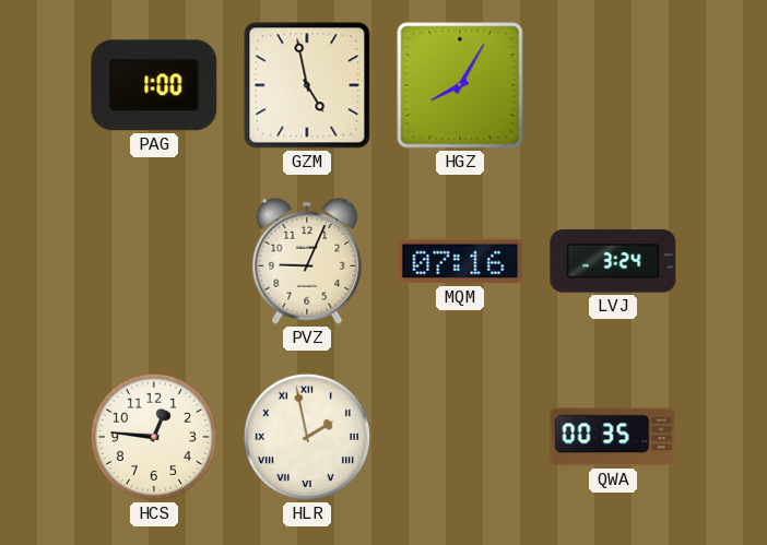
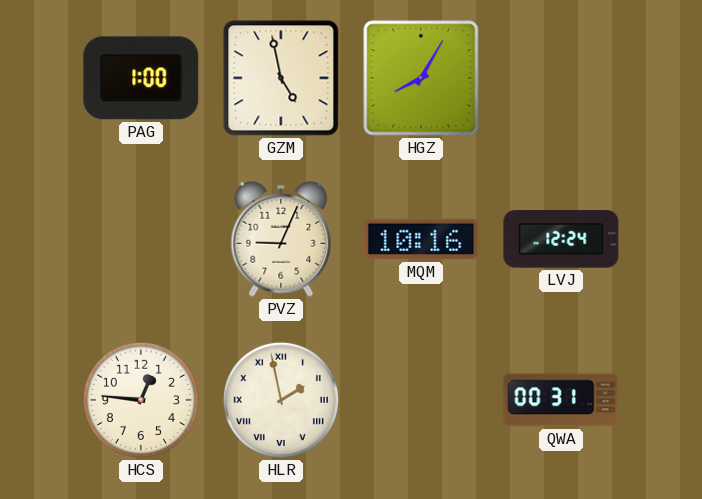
MQM: 07:16 -> 10:16
LVJ: 3:24 -> 12:24
QWA: 00:35 -> 00:31
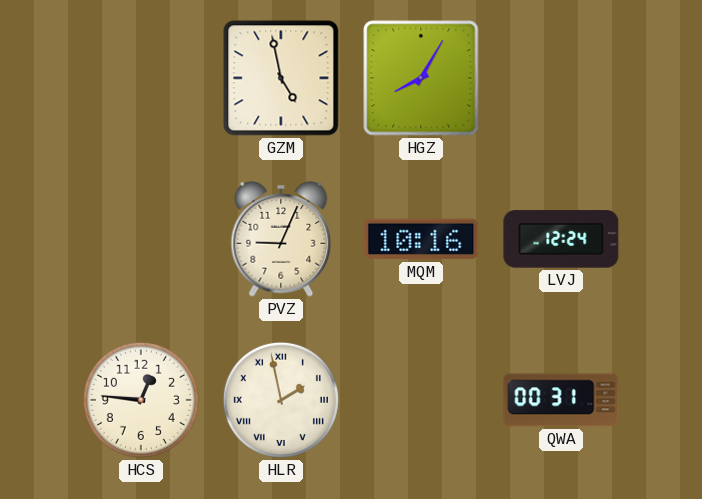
PAG: 1:00 -> none
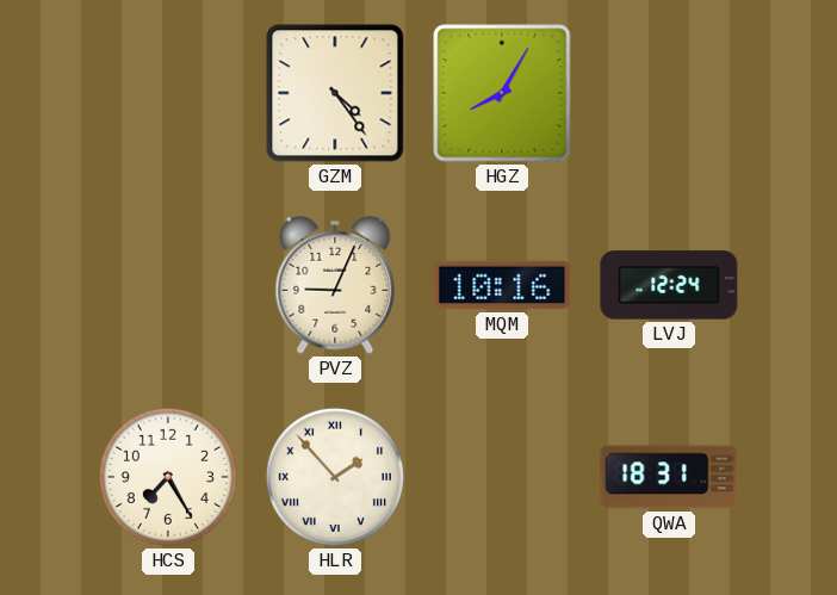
GZM: 4:58 -> 4:24
HCS: 12:46 -> 7:25
HLR: 1:58 -> 1:53
QWA: 00:31 -> 18:31
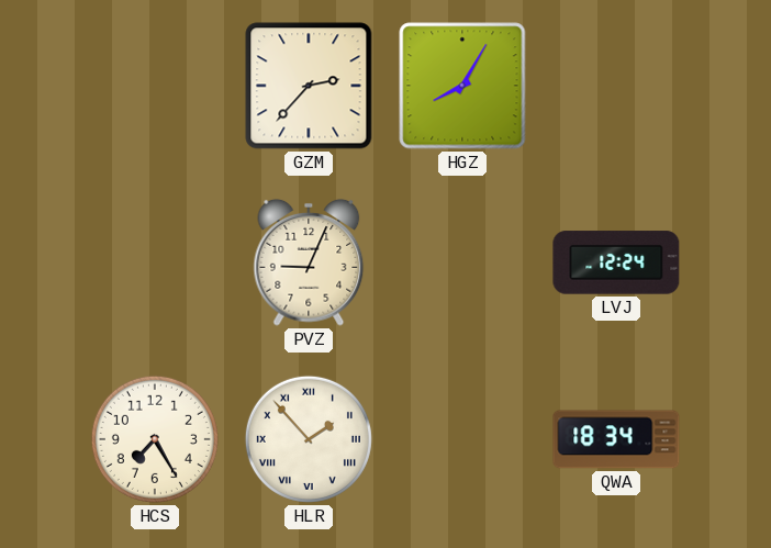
GZM: 4:24 -> 2:37
MQM: 10:16 -> none
QWA: 18:31 -> 18:34
